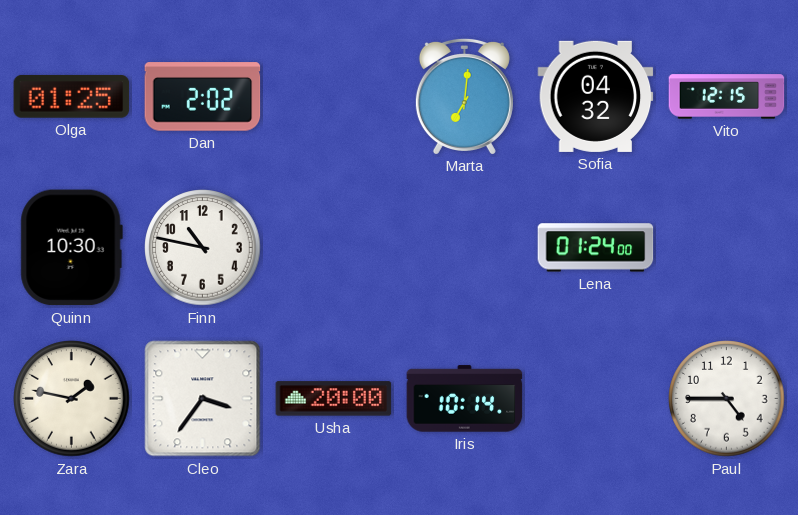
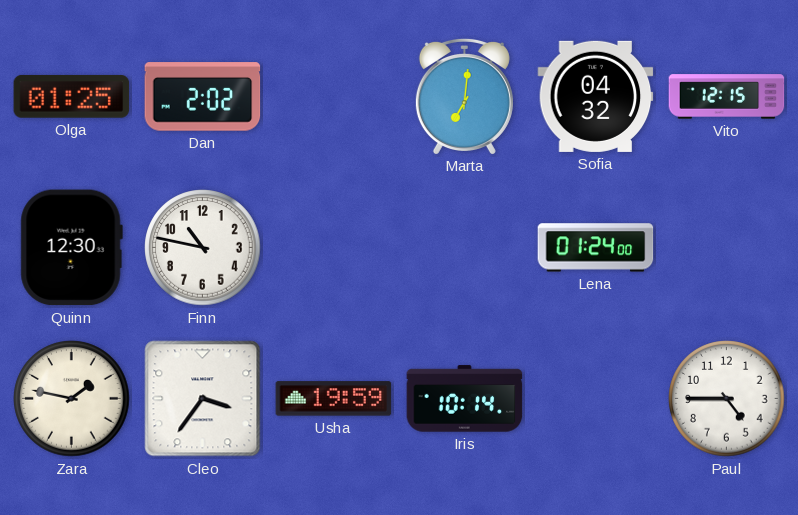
Quinn: 10:30 -> 12:30
Usha: 20:00 -> 19:59
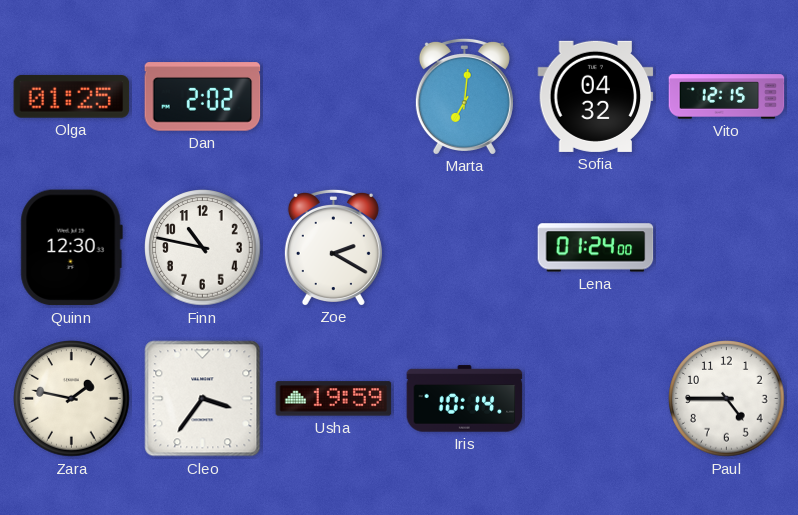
Zoe: none -> 2:20
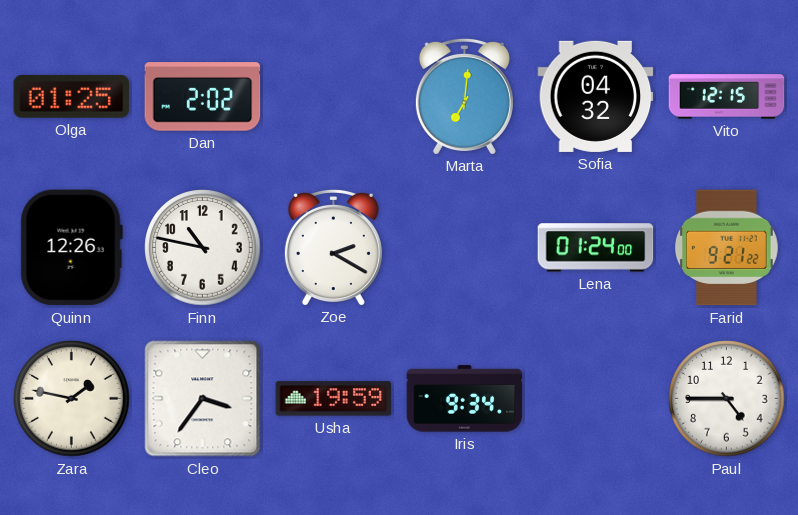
Quinn: 12:30 -> 12:26
Farid: none -> 9:21
Iris: 10:14 -> 9:34
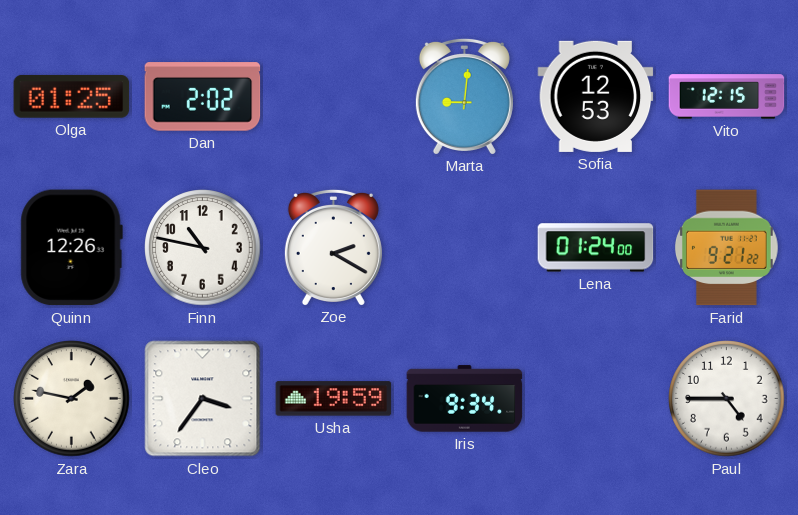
Marta: 7:01 -> 9:01
Sofia: 04:32 -> 12:53
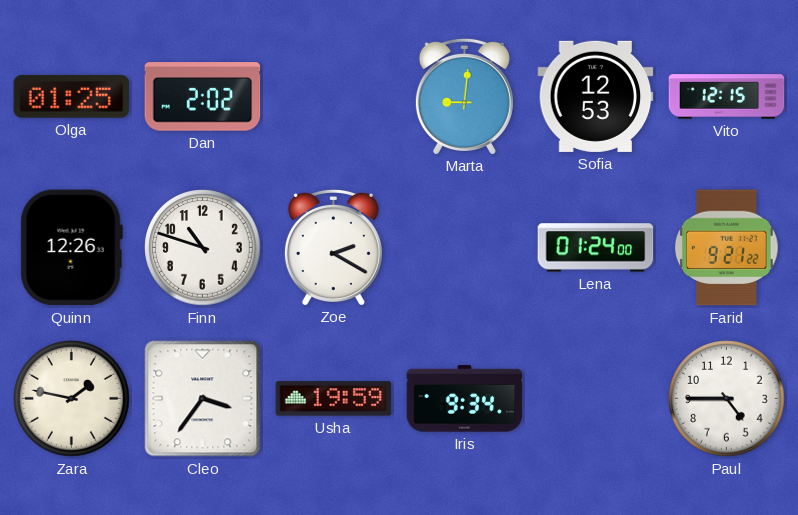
Finn: 10:47 -> 10:48
